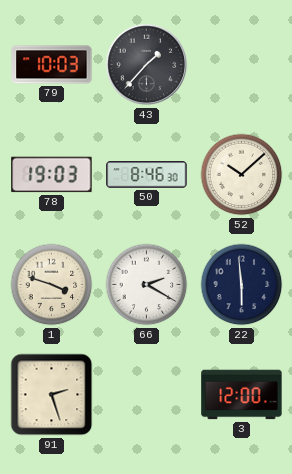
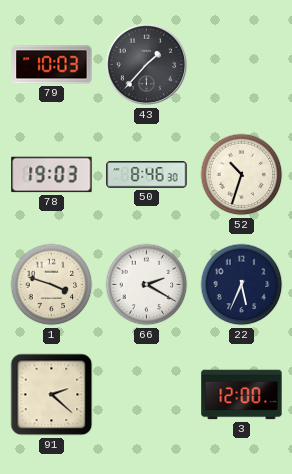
52: 10:08 -> 10:33
22: 5:59 -> 5:34
91: 2:27 -> 2:22
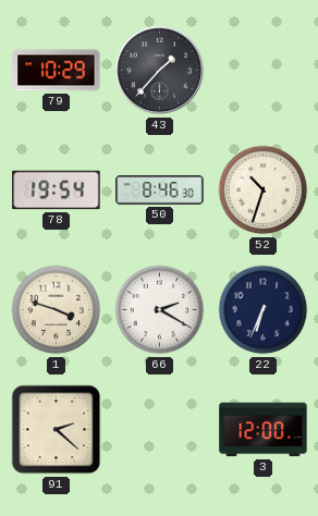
79: 10:03 -> 10:29
78: 19:03 -> 19:54
22: 5:34 -> 6:34
